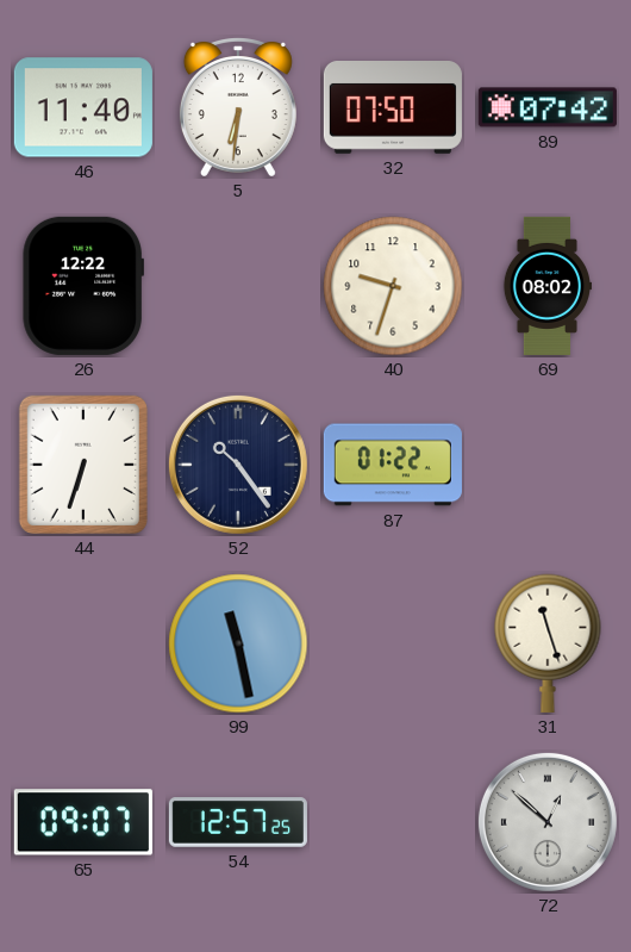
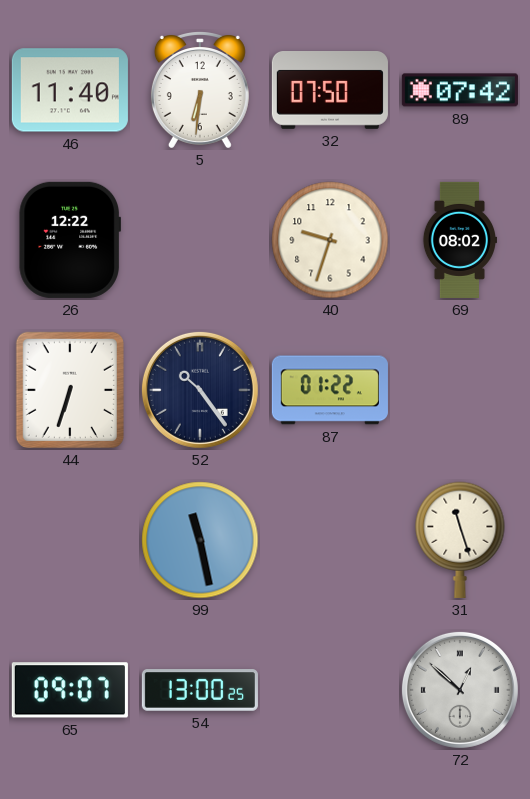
54: 12:57 -> 13:00
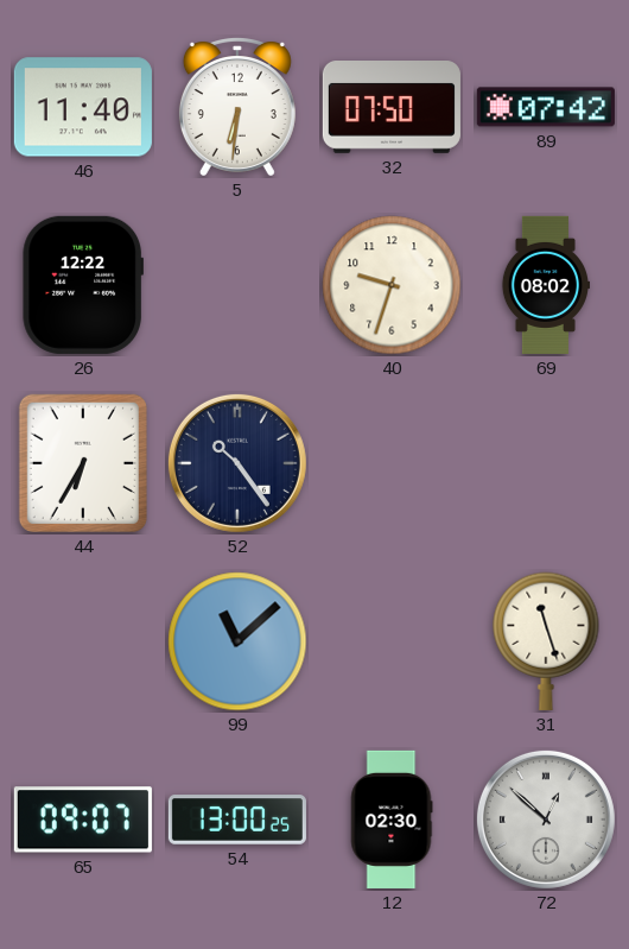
44: 6:33 -> 6:35
87: 01:22 -> none
99: 11:28 -> 11:08
12: none -> 02:30
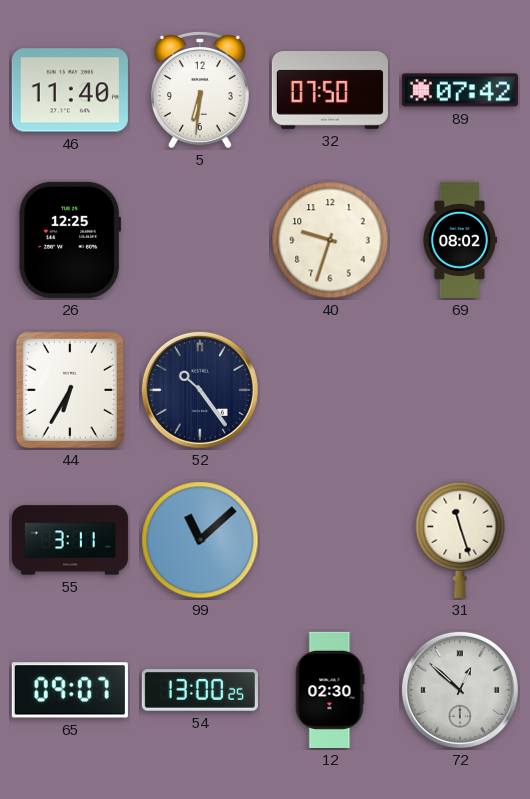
26: 12:22 -> 12:25
55: none -> 3:11
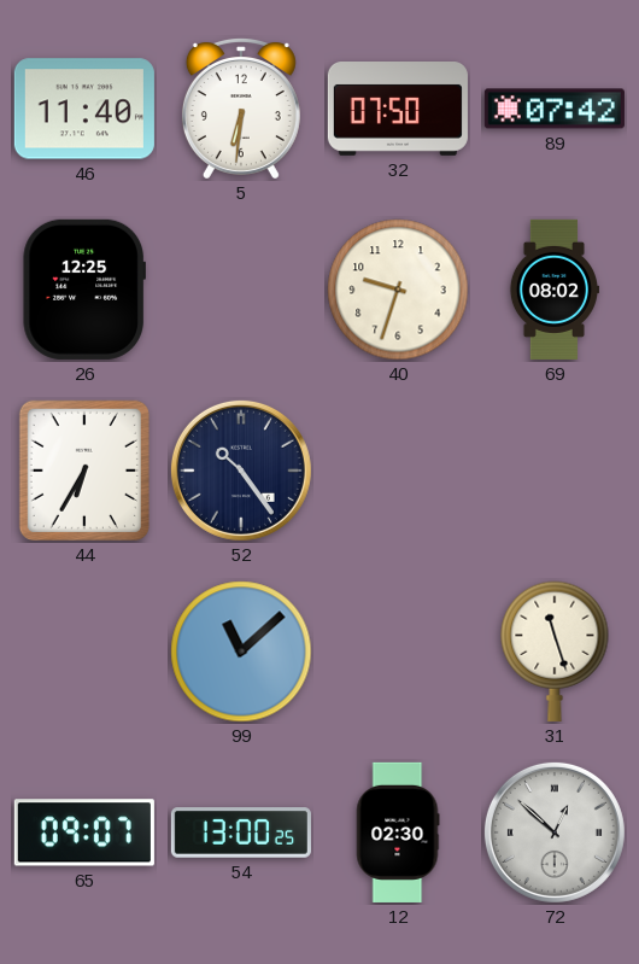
55: 3:11 -> none
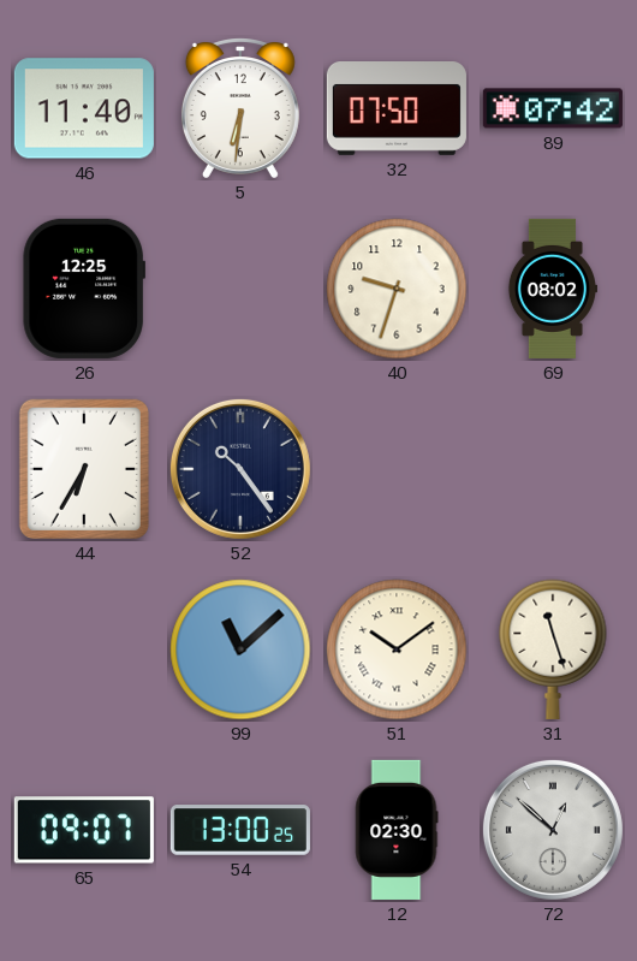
51: none -> 10:09
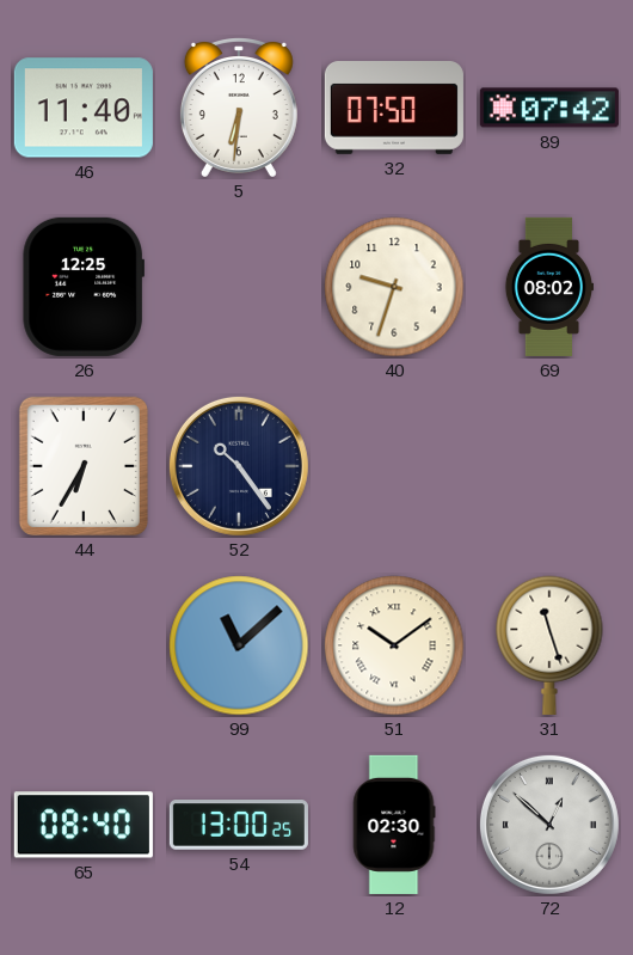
65: 09:07 -> 08:40
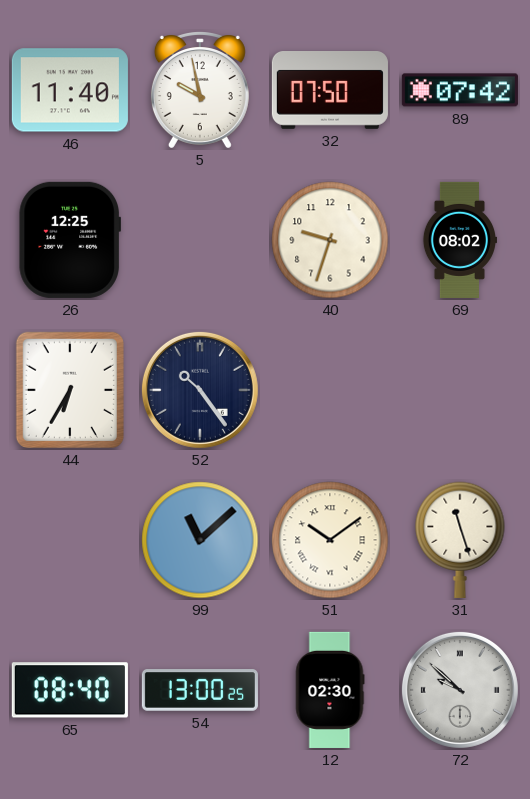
5: 6:31 -> 9:58
72: 12:52 -> 9:52
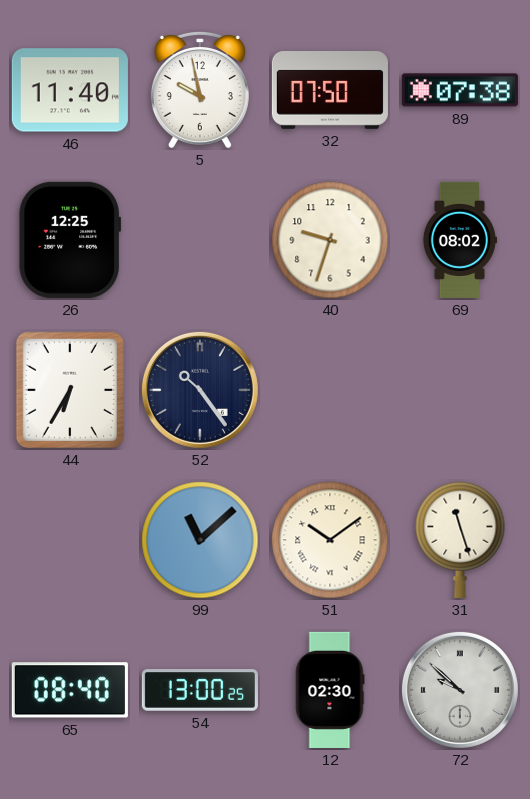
89: 07:42 -> 07:38
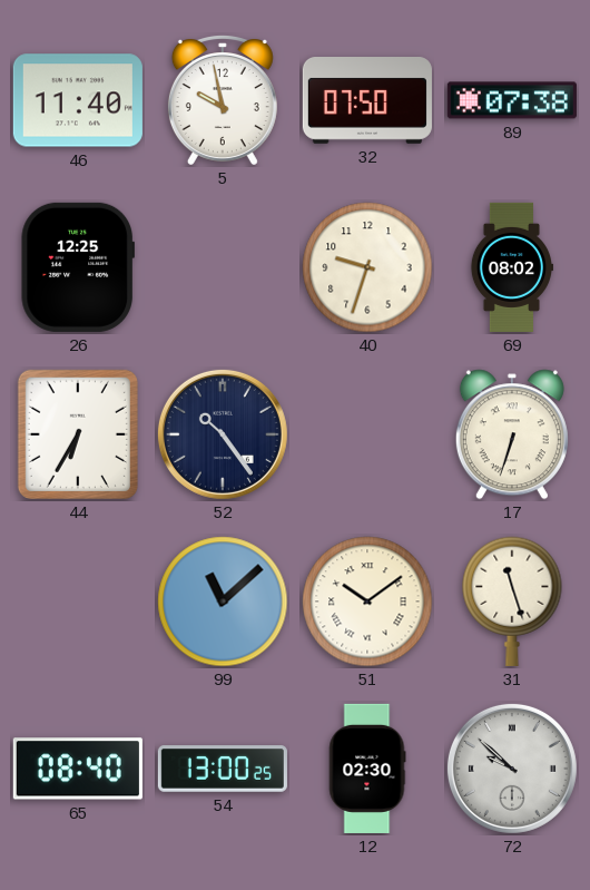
17: none -> 6:33
